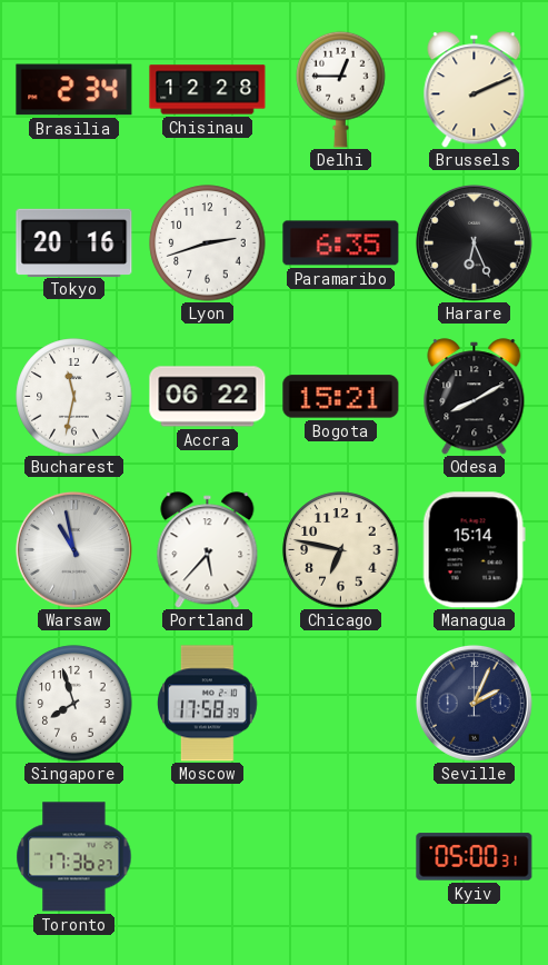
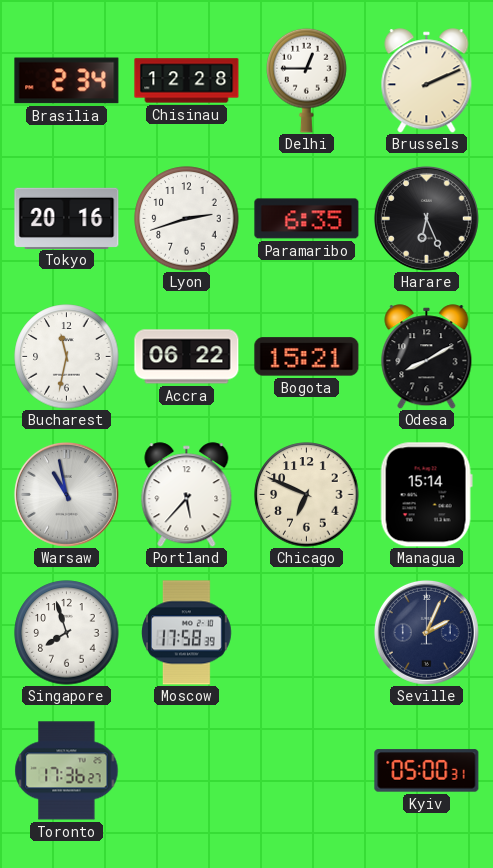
Chicago: 6:47 -> 6:49
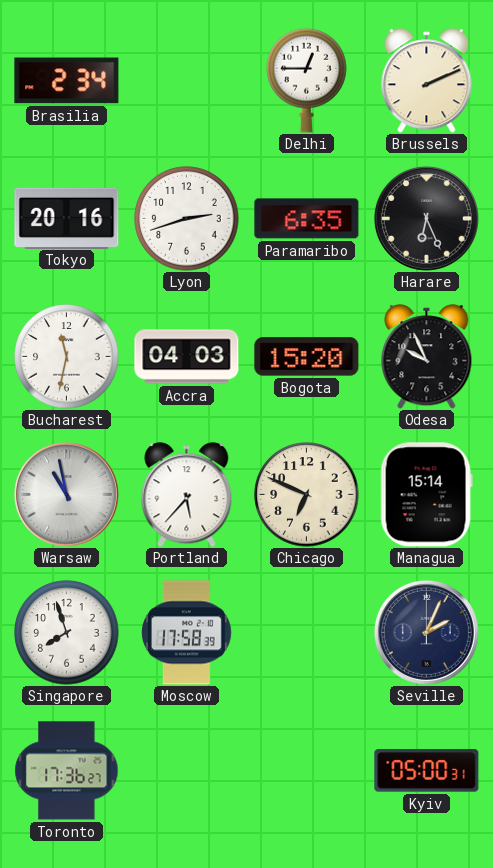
Chisinau: 12:28 -> none
Accra: 06:22 -> 04:03
Bogota: 15:21 -> 15:20
Odesa: 8:10 -> 9:56
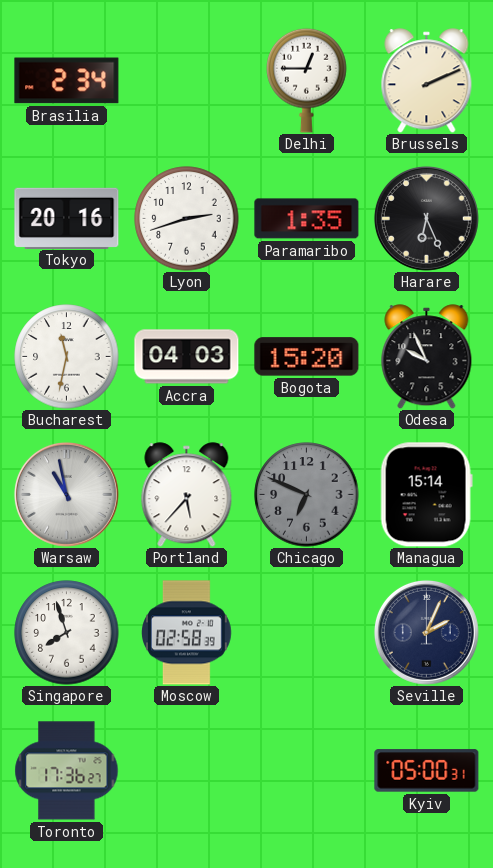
Paramaribo: 6:35 -> 1:35
Chicago dial: cream -> grey
Moscow: 17:58 -> 02:58
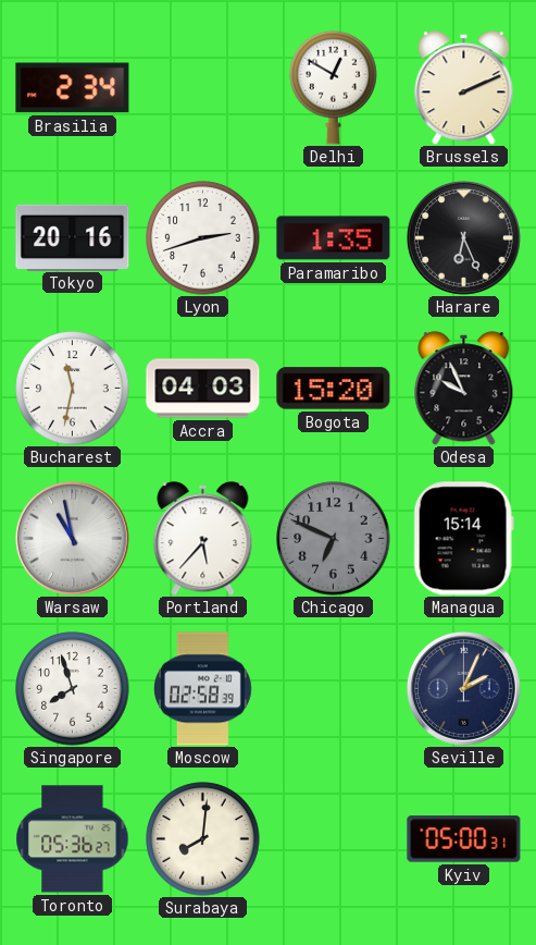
Delhi: 12:45 -> 12:50
Toronto: 17:36 -> 05:36
Surabaya: none -> 8:01
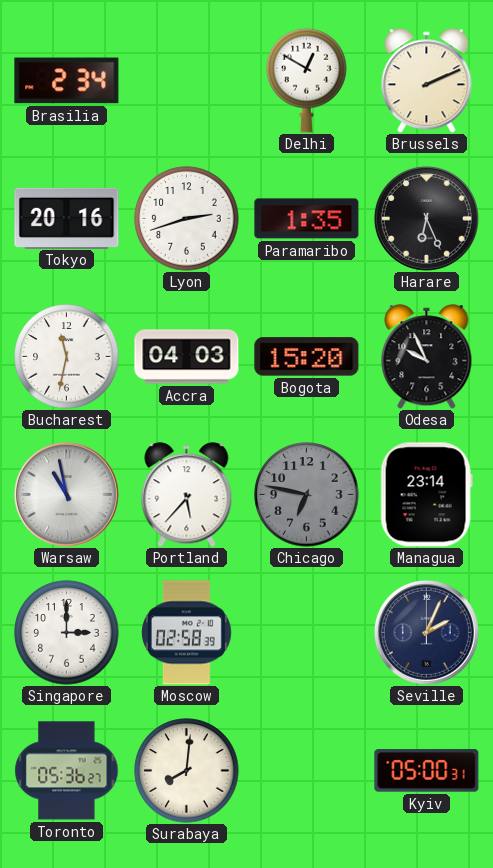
Chicago: 6:49 -> 6:47
Managua: 15:14 -> 23:14
Singapore: 7:57 -> 3:00
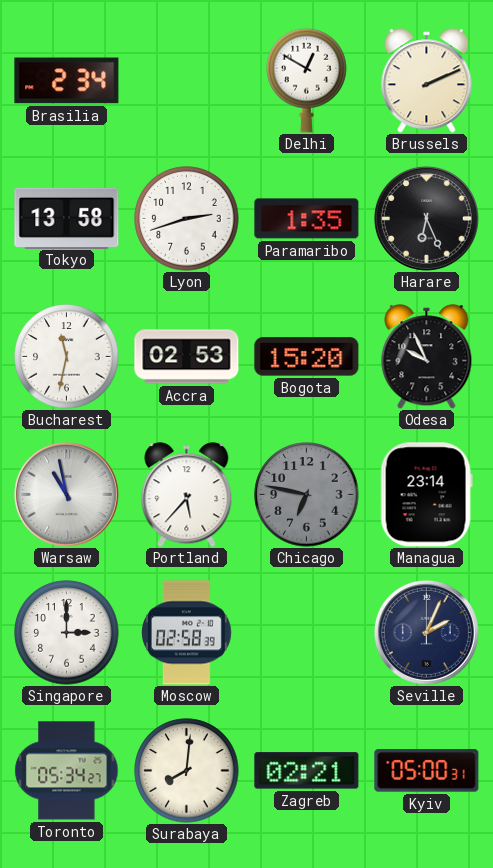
Tokyo: 20:16 -> 13:58
Accra: 04:03 -> 02:53
Toronto: 05:36 -> 05:34
Zagreb: none -> 02:21
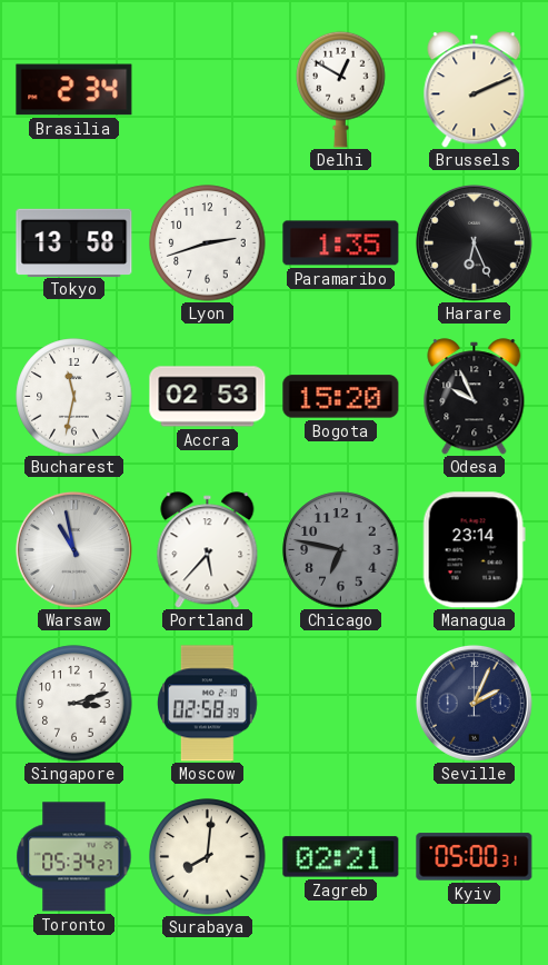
Singapore: 3:00 -> 3:12
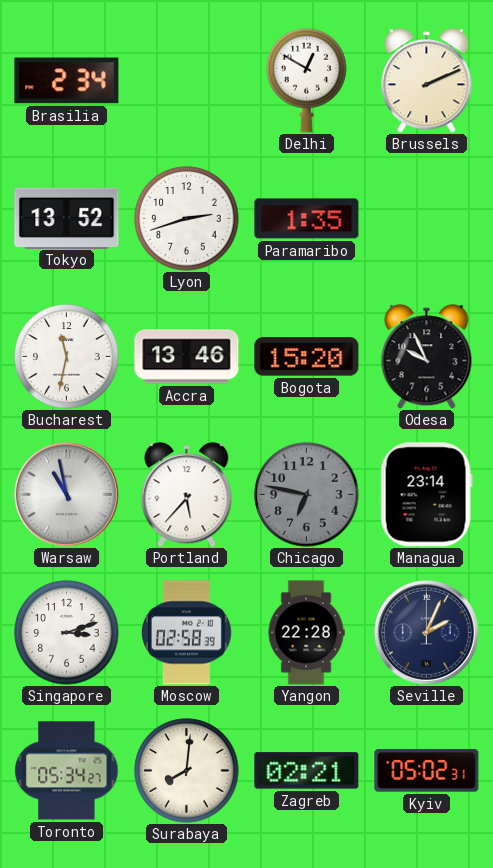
Tokyo: 13:58 -> 13:52
Harare: 6:26 -> none
Accra: 02:53 -> 13:46
Yangon: none -> 22:28
Kyiv: 05:00 -> 05:02
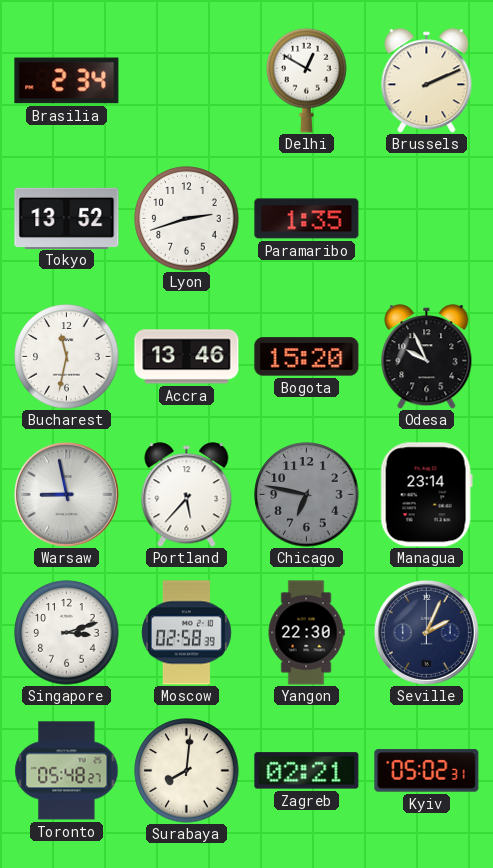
Warsaw: 10:58 -> 8:58
Yangon: 22:28 -> 22:30
Toronto: 05:34 -> 05:48
